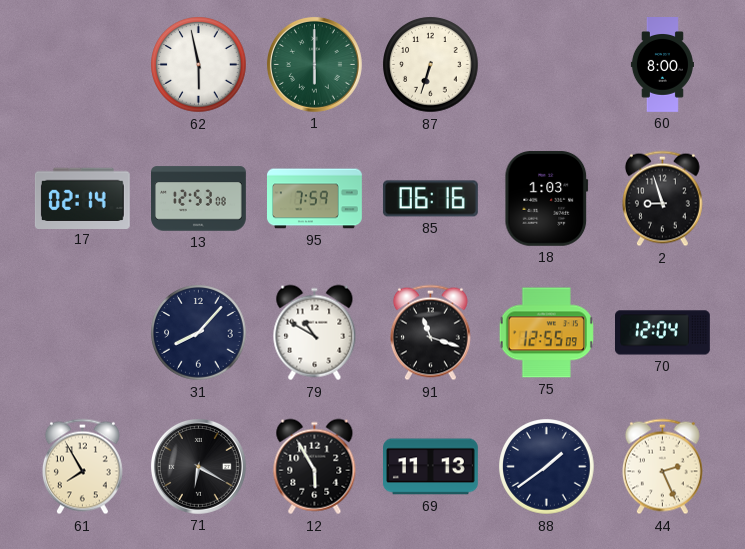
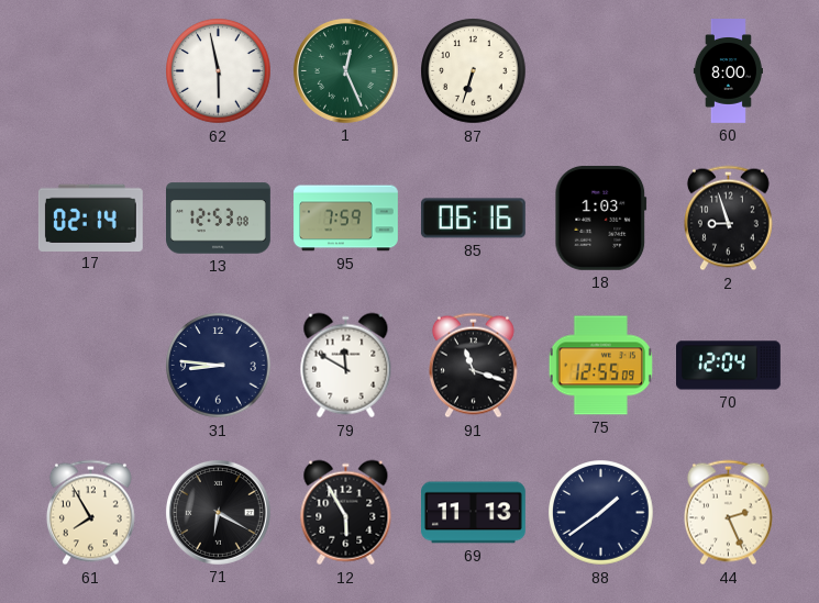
1: 6:00 -> 12:26
31: 8:07 -> 8:46
79: 10:50 -> 11:50
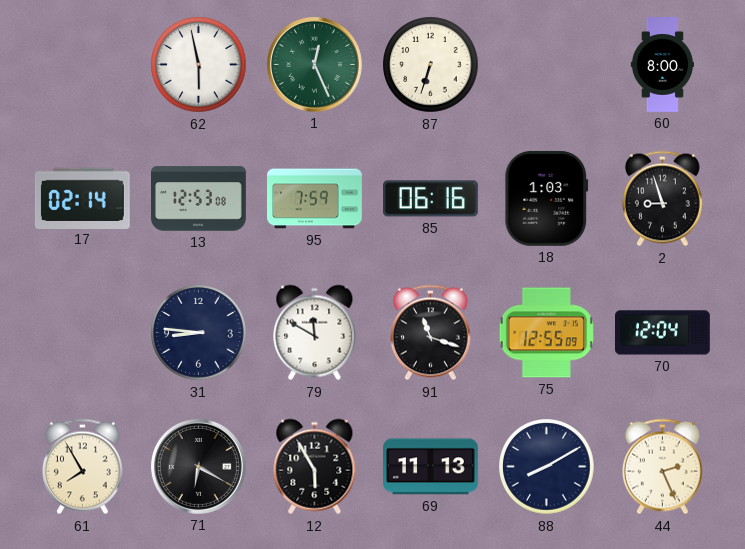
88: 1:39 -> 8:10
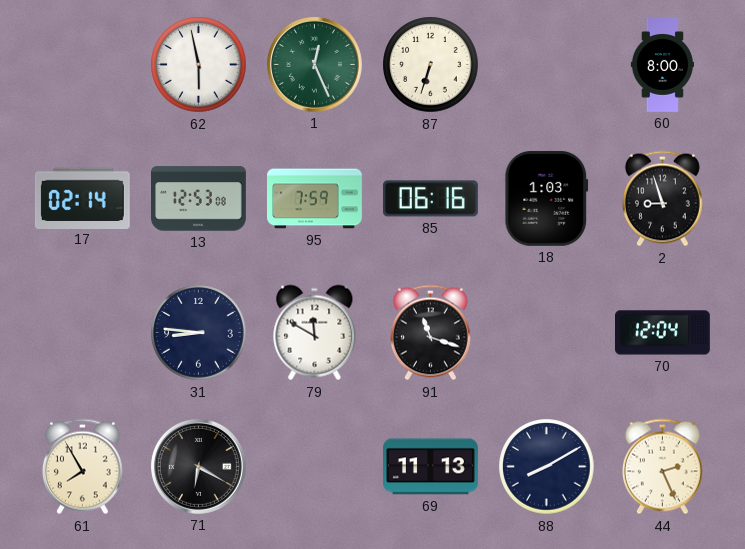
75: 12:55 -> none
12: 5:55 -> none
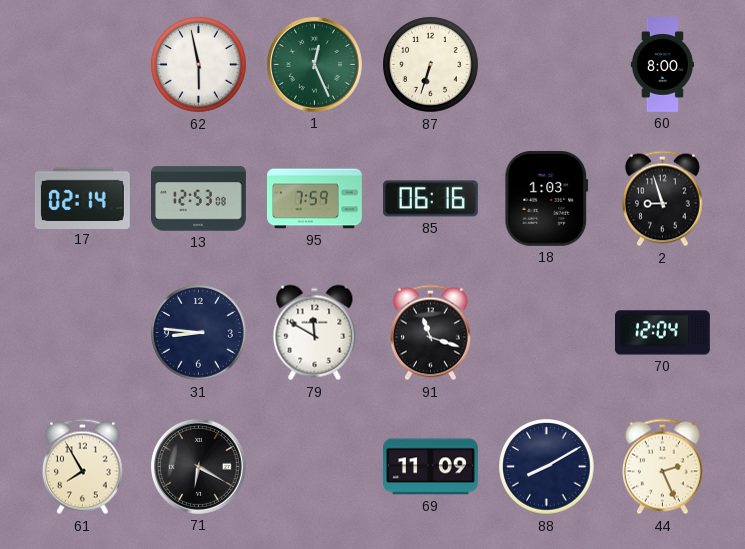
69: 11:13 -> 11:09
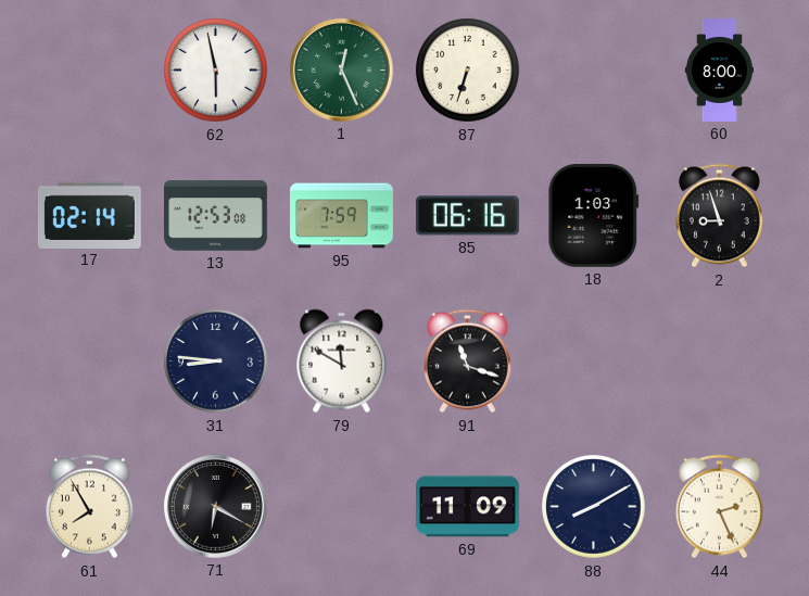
70: 12:04 -> none
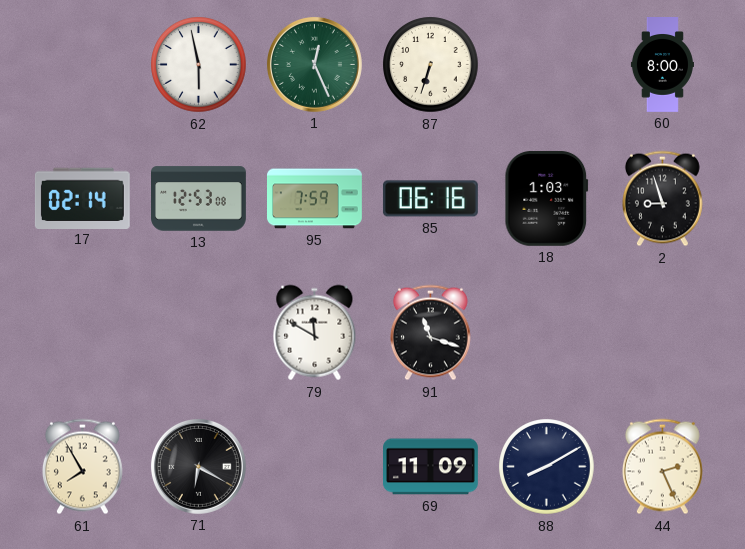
31: 8:46 -> none
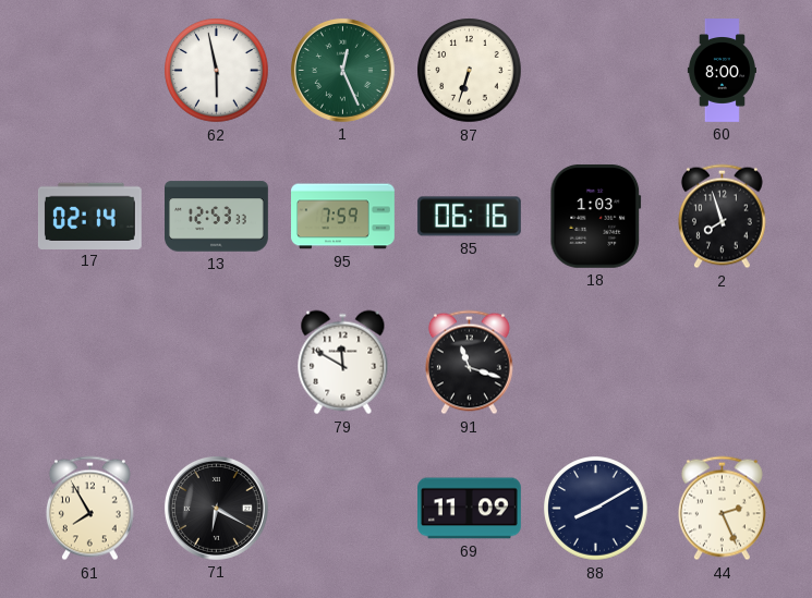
13: 12:53:08 -> 12:53:33
2: 8:57 -> 7:57
